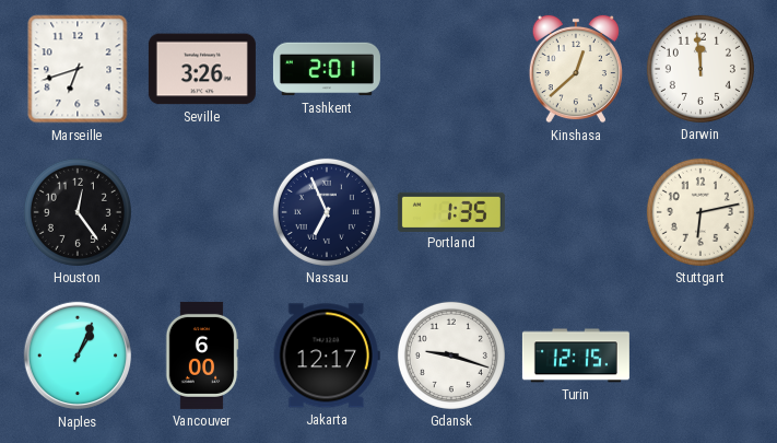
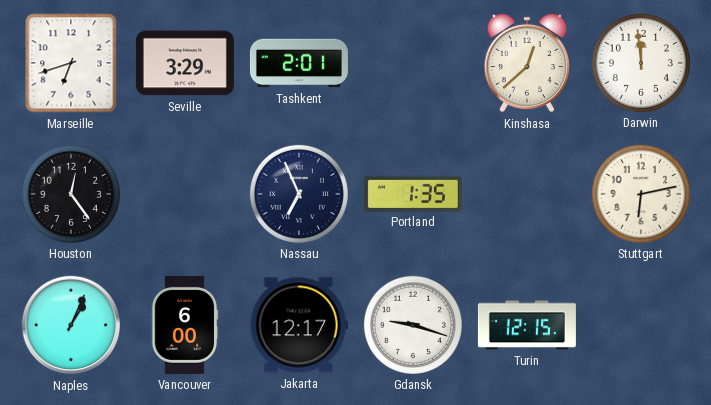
Seville: 3:26 -> 3:29
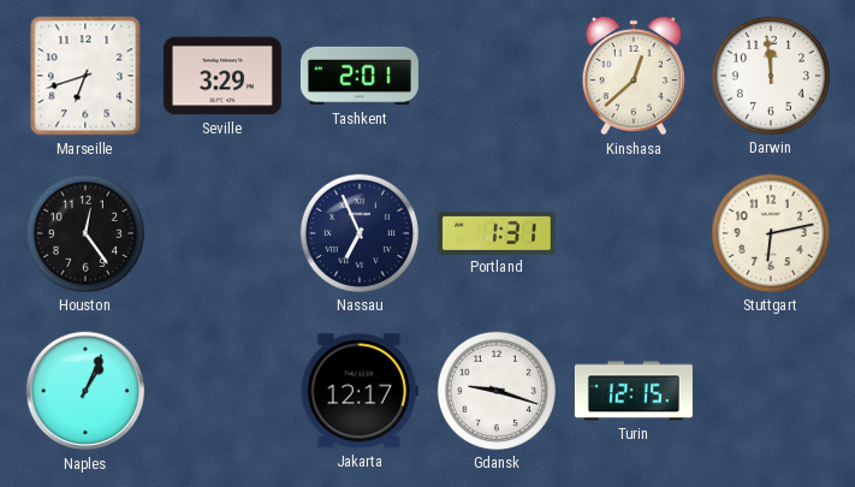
Portland: 1:35 -> 1:31
Vancouver: 6:00 -> none
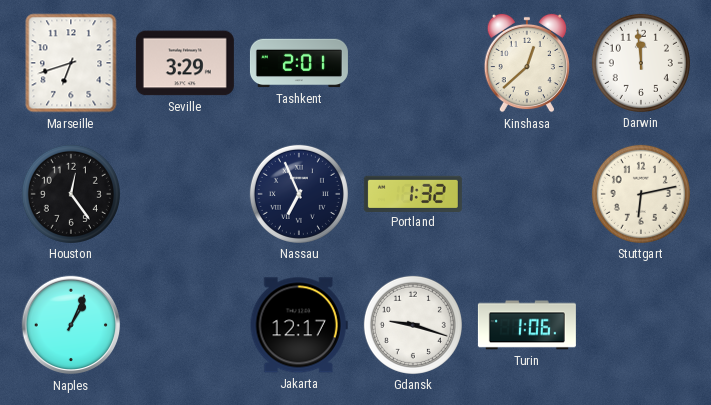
Portland: 1:31 -> 1:32
Turin: 12:15 -> 1:06
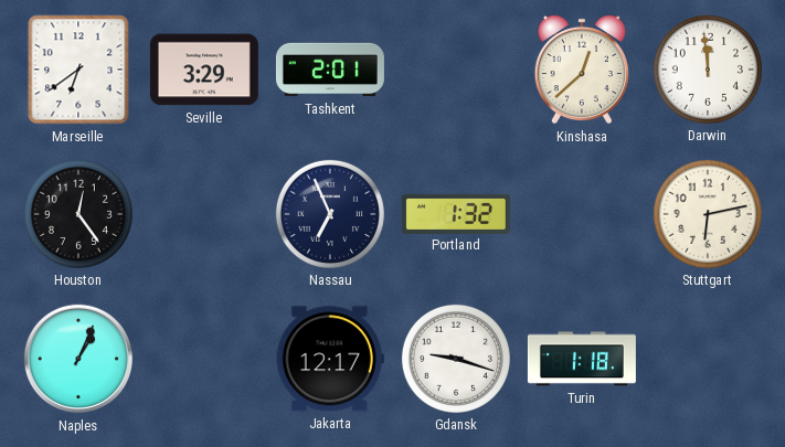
Marseille: 6:42 -> 6:39
Turin: 1:06 -> 1:18
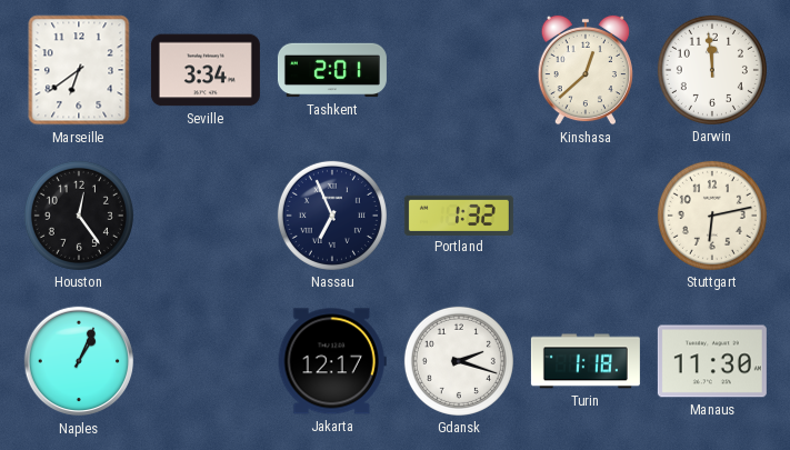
Seville: 3:29 -> 3:34
Gdansk: 9:18 -> 2:18
Manaus: none -> 11:30
